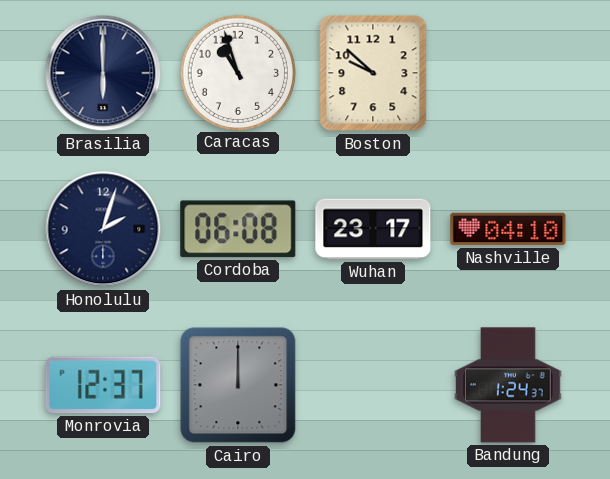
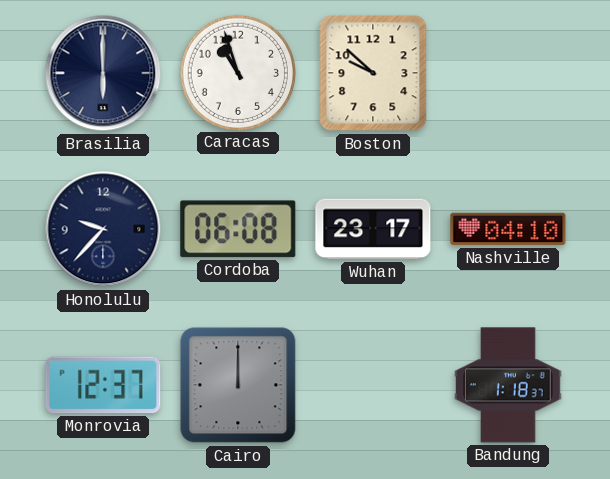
Honolulu: 2:03 -> 9:37
Bandung: 1:24 -> 1:18
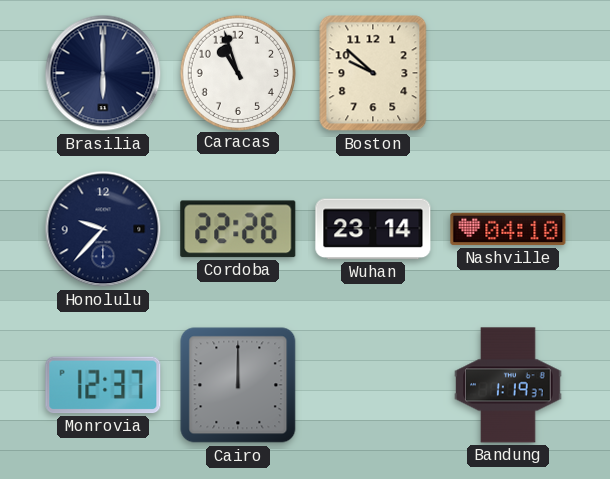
Cordoba: 06:08 -> 22:26
Wuhan: 23:17 -> 23:14
Bandung: 1:18 -> 1:19
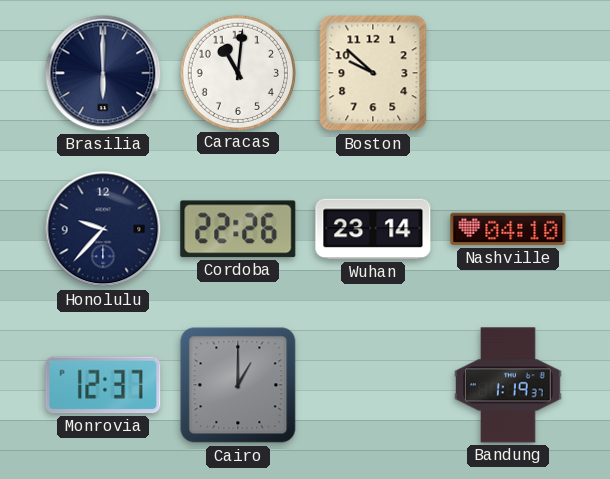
Caracas: 10:57 -> 11:01
Cairo: 12:00 -> 1:00
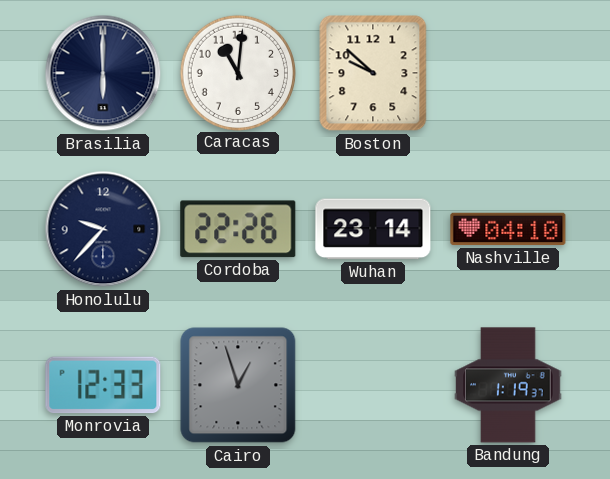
Monrovia: 12:37 -> 12:33
Cairo: 1:00 -> 12:57
